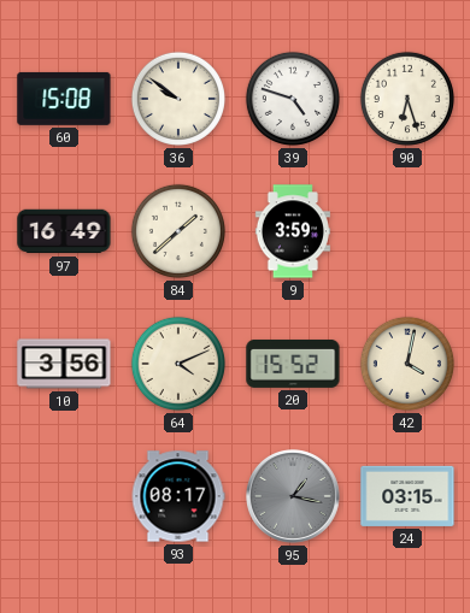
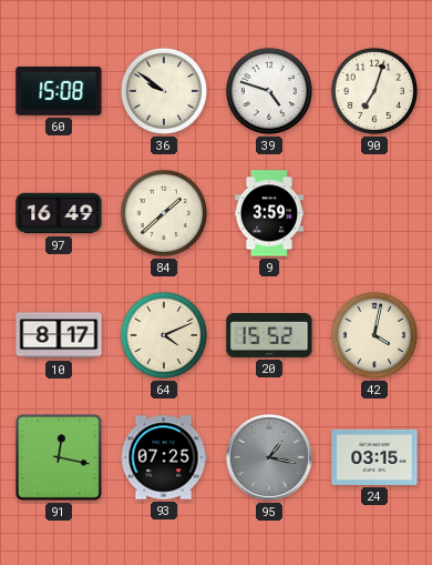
90: 6:27 -> 7:03
10: 3:56 -> 8:17
91: none -> 12:17
93: 08:17 -> 07:25
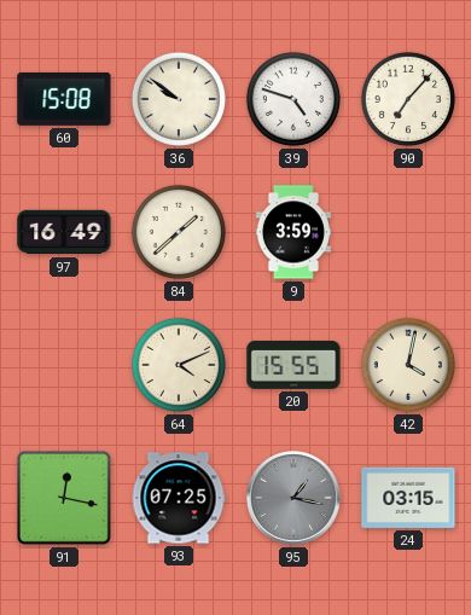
90: 7:03 -> 7:07
10: 8:17 -> none
20: 15:52 -> 15:55
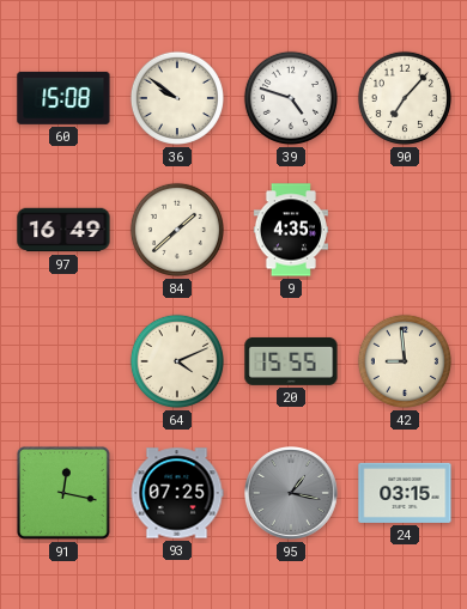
9: 3:59 -> 4:35
42: 4:02 -> 8:59
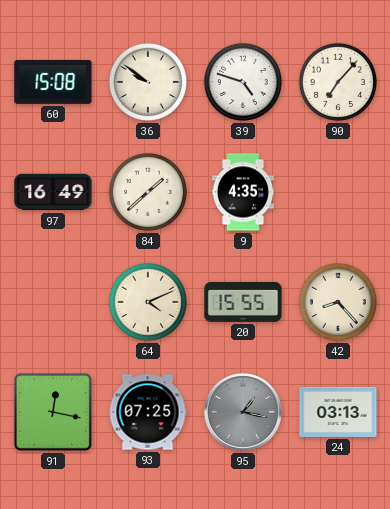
42: 8:59 -> 8:23
24: 03:15 -> 03:13
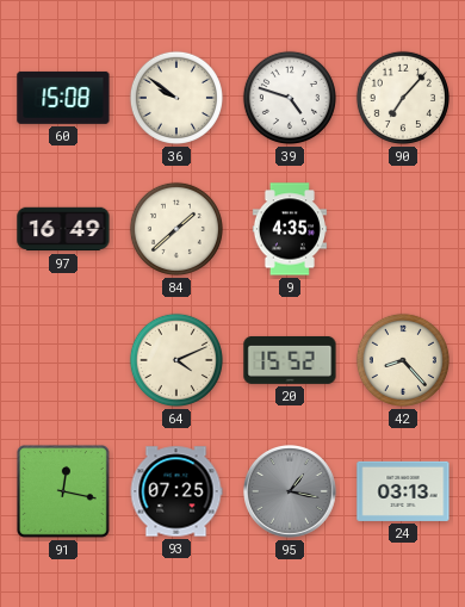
20: 15:55 -> 15:52
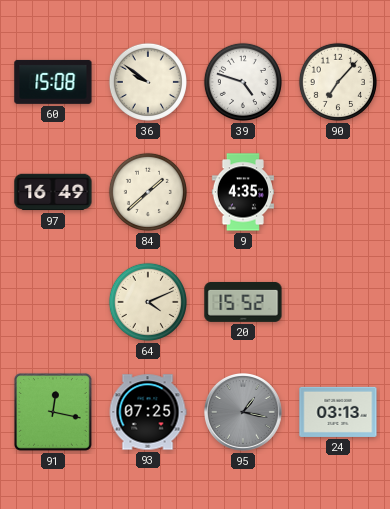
42: 8:23 -> none
